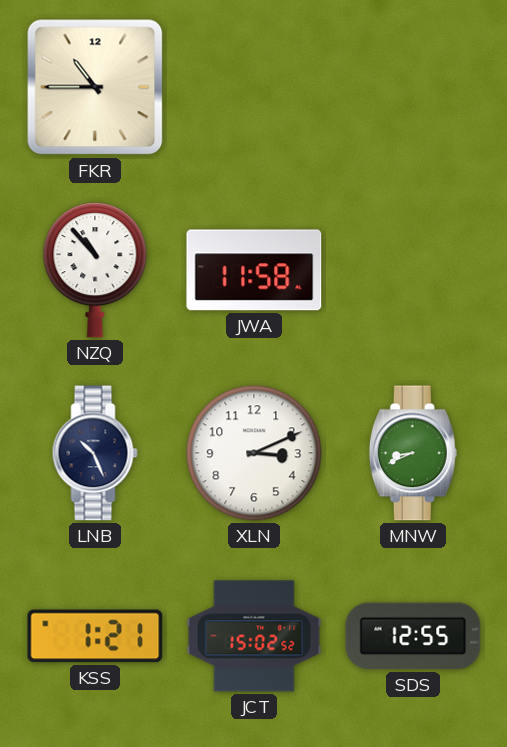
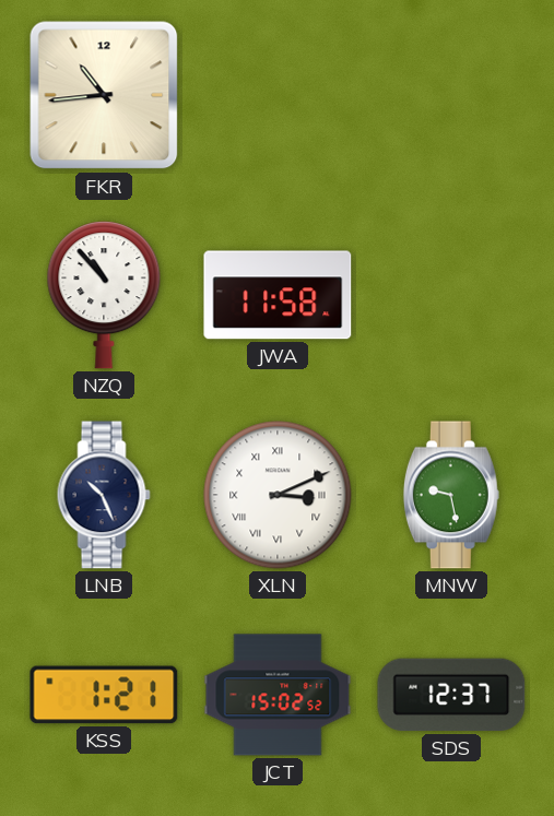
FKR: 10:45 -> 10:44
XLN numerals: Arabic -> Roman
MNW: 8:41 -> 9:28
SDS: 12:55 -> 12:37
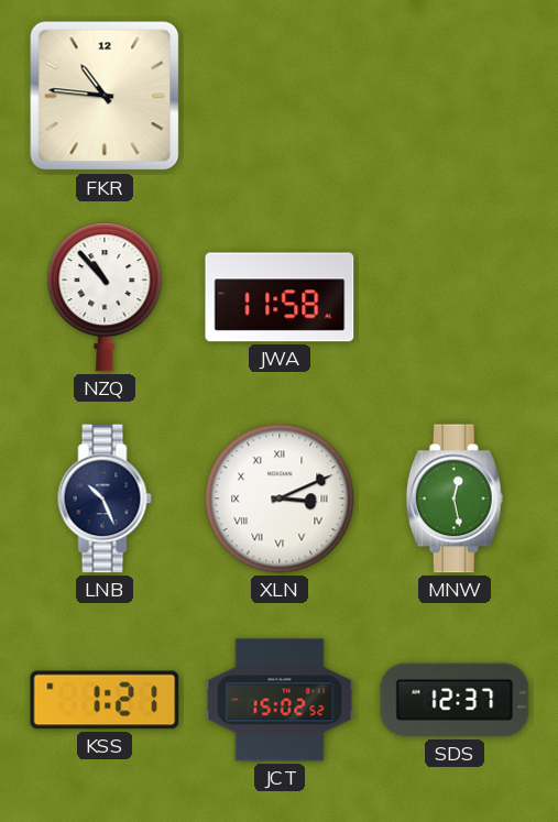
FKR: 10:44 -> 10:46
MNW: 9:28 -> 12:28
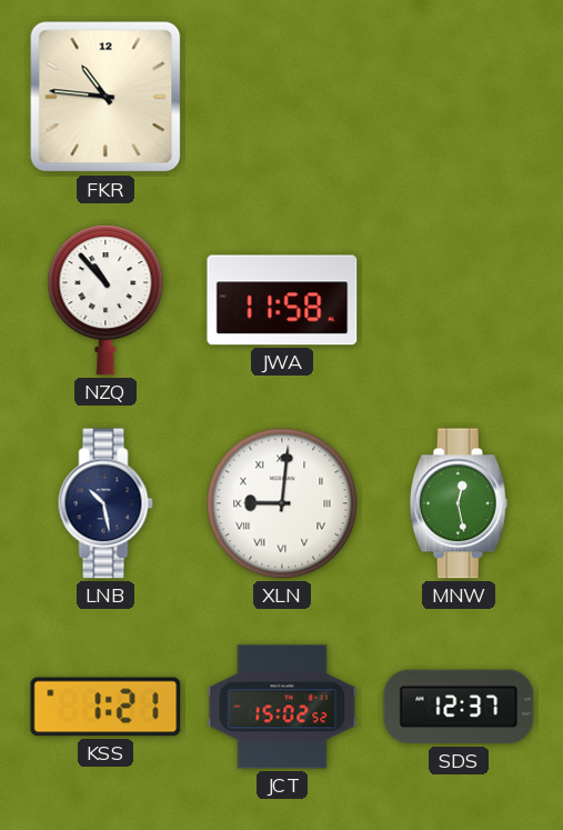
LNB: 10:26 -> 10:28
XLN: 3:11 -> 9:01
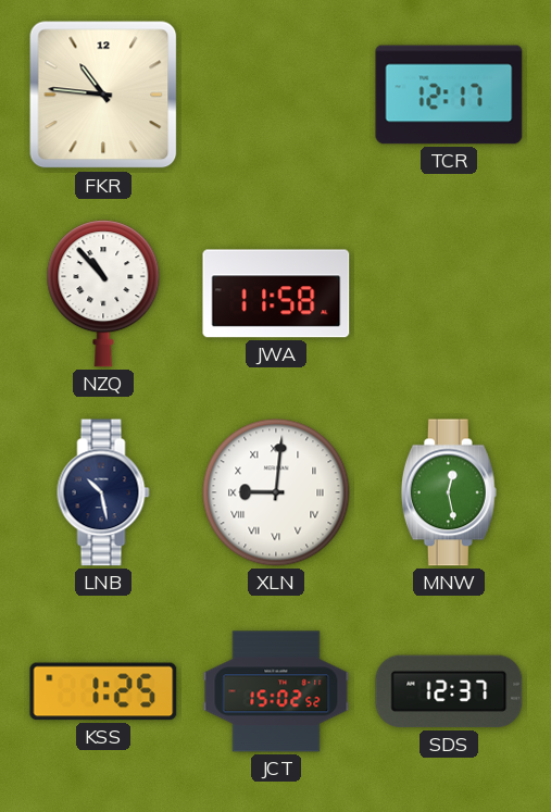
TCR: none -> 12:17
KSS: 1:21 -> 1:25
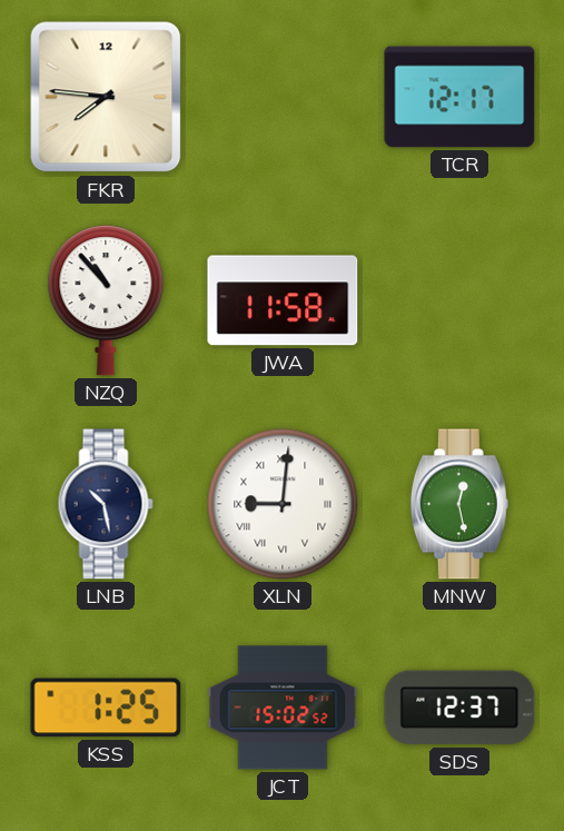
FKR: 10:46 -> 7:46
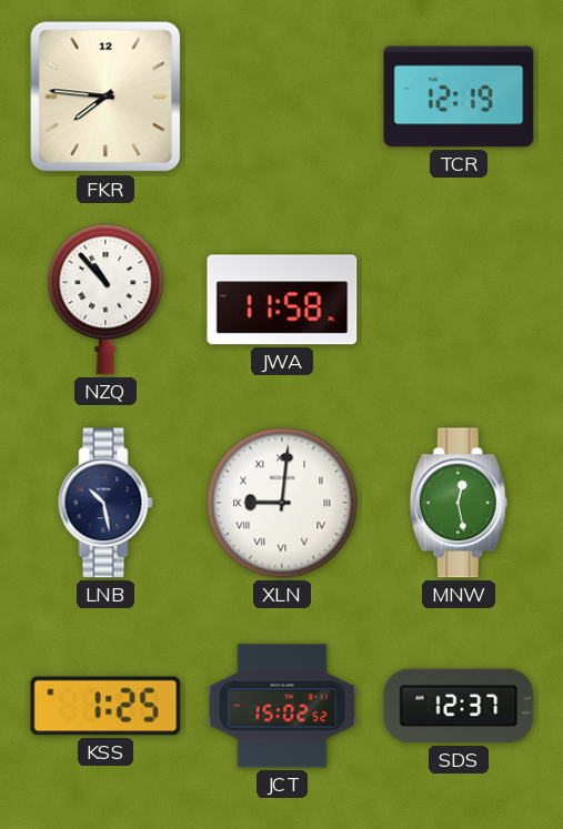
TCR: 12:17 -> 12:19
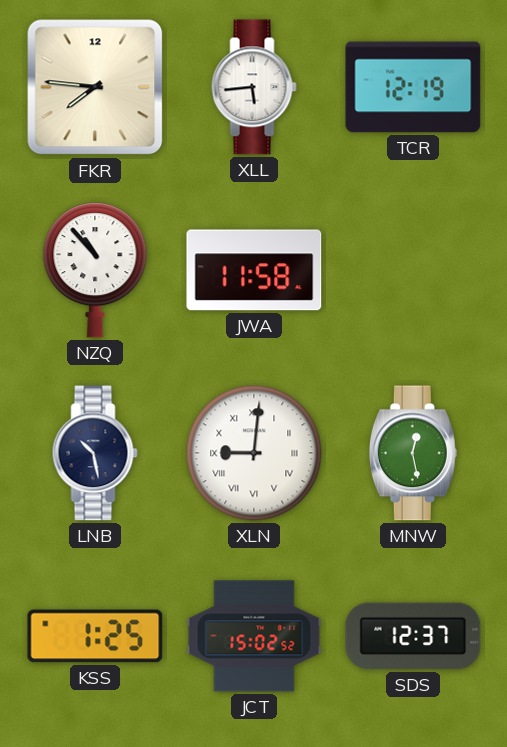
XLL: none -> 5:44
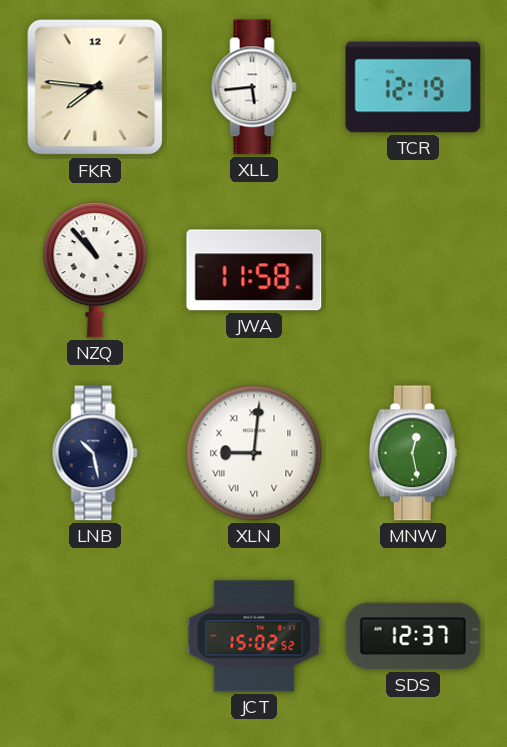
KSS: 1:25 -> none
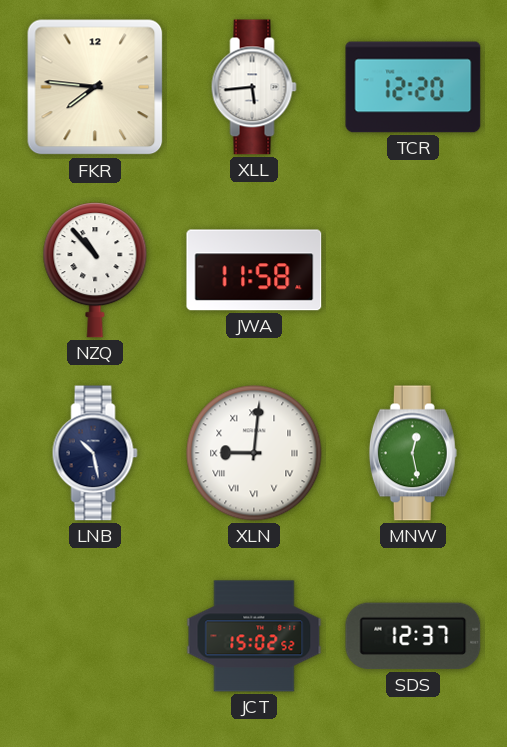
TCR: 12:19 -> 12:20
